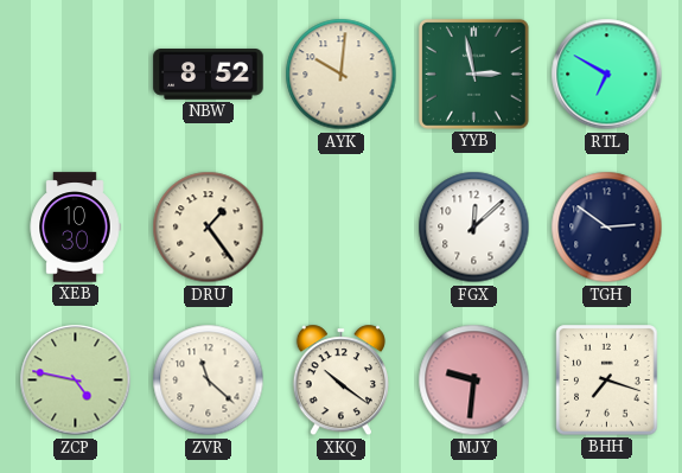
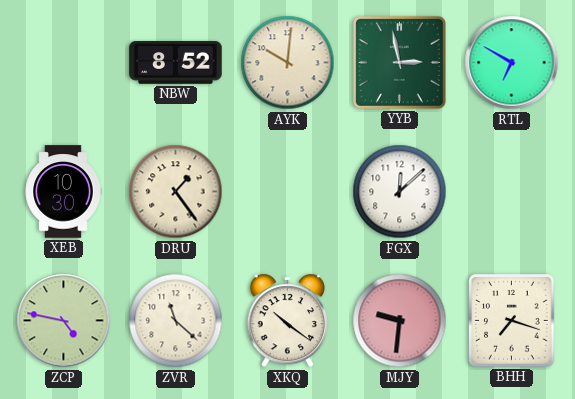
TGH: 2:51 -> none
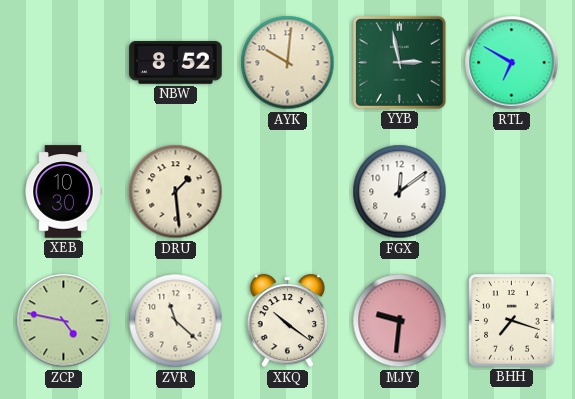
DRU: 1:24 -> 1:29
FGX: 12:08 -> 12:09
